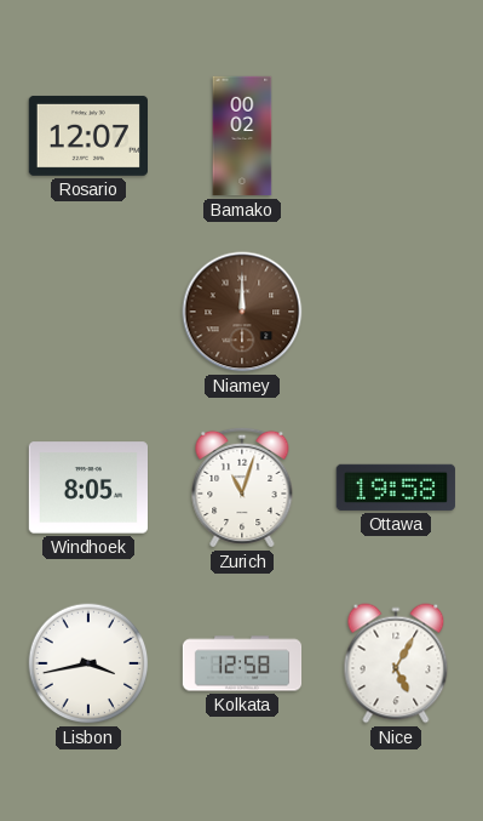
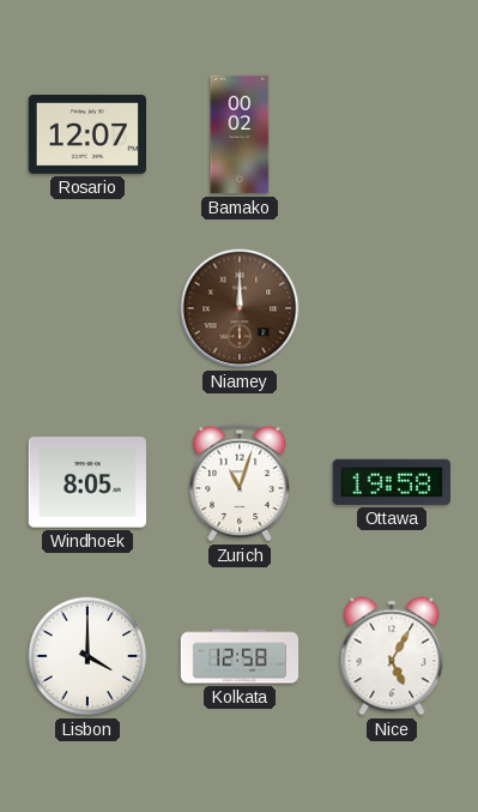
Lisbon: 3:43 -> 4:00
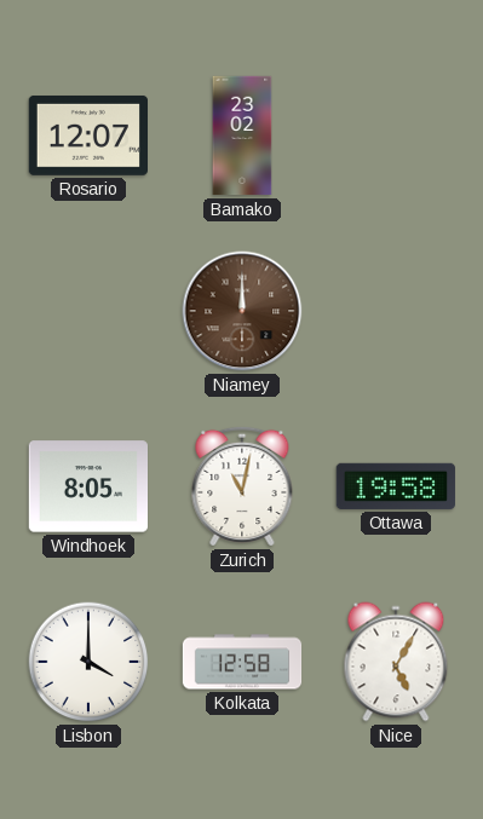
Bamako: 00:02 -> 23:02
Zurich: 11:03 -> 11:02
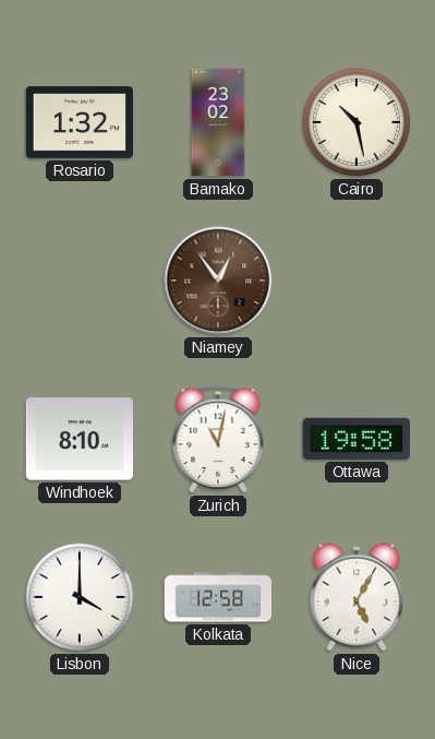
Rosario: 12:07 -> 1:32
Cairo: none -> 10:28
Niamey: 12:00 -> 12:54
Windhoek: 8:05 -> 8:10
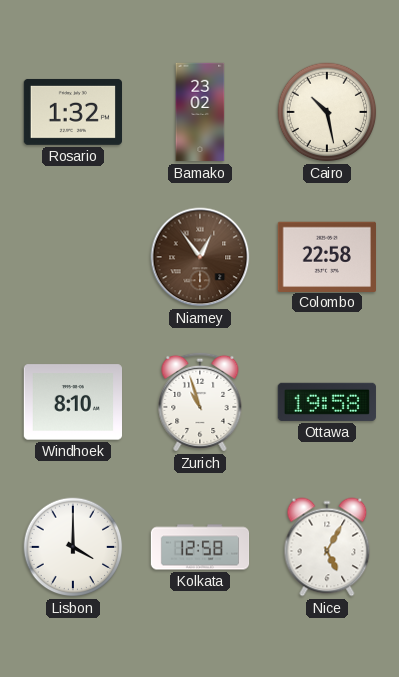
Colombo: none -> 22:58
Zurich: 11:02 -> 10:57
